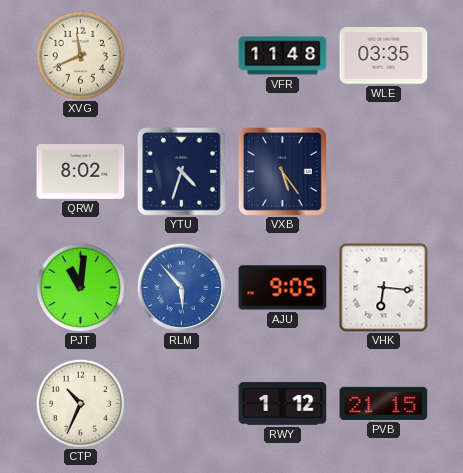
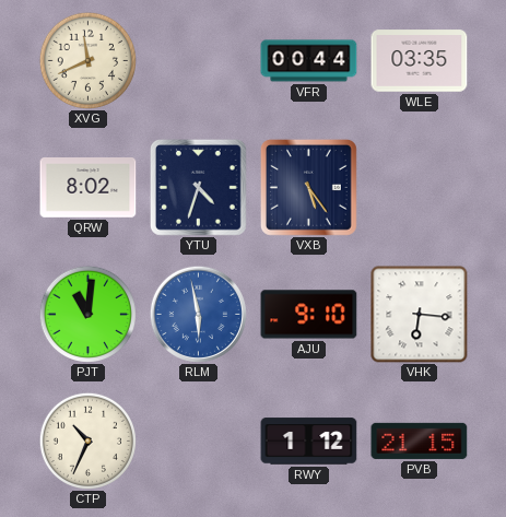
VFR: 11:48 -> 00:44
RLM: 5:53 -> 5:58
AJU: 9:05 -> 9:10
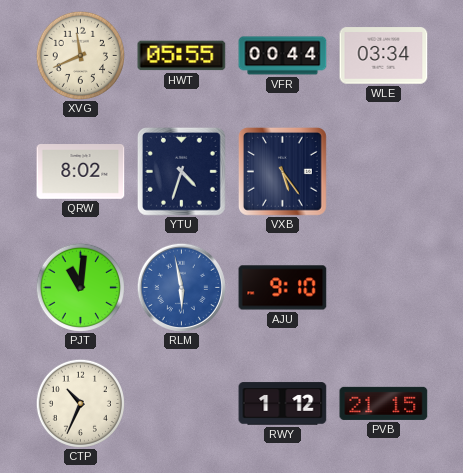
HWT: none -> 05:55
WLE: 03:35 -> 03:34
VHK: 6:16 -> none
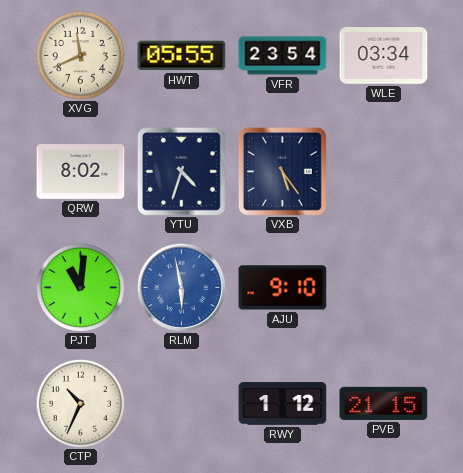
VFR: 00:44 -> 23:54
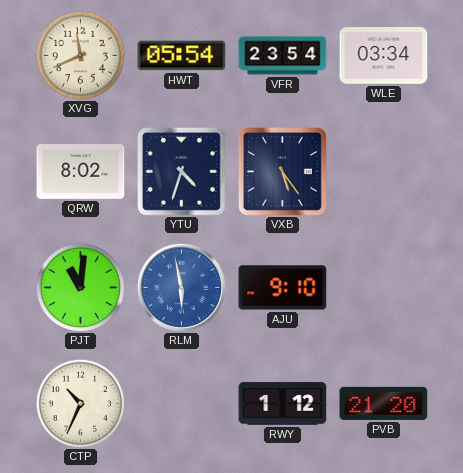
HWT: 05:55 -> 05:54
PVB: 21:15 -> 21:20
